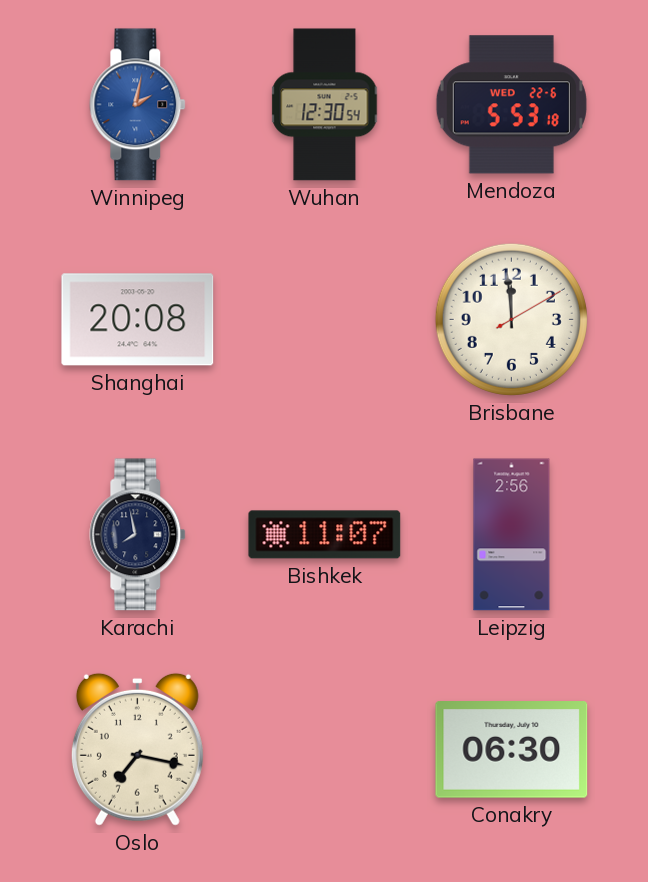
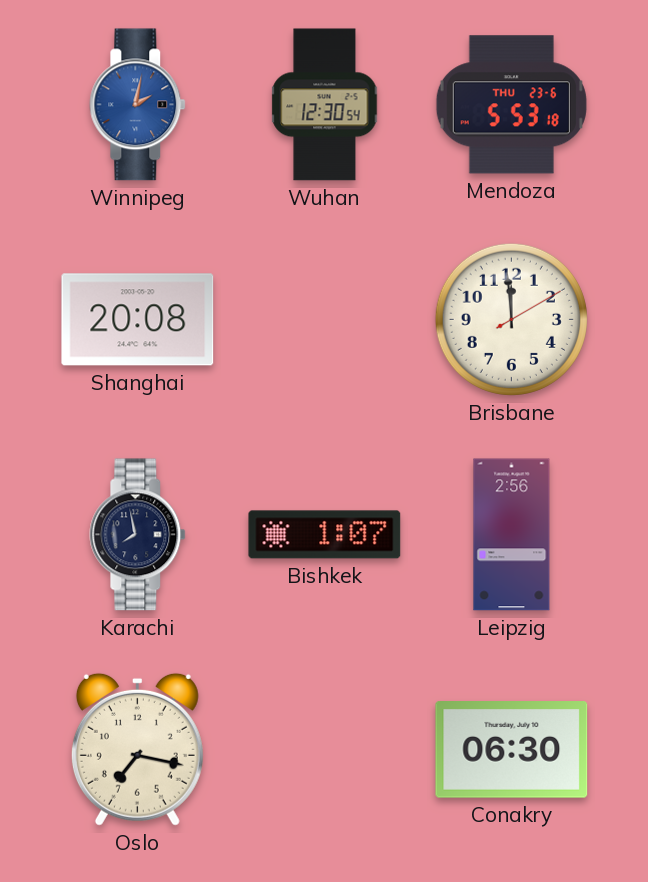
Mendoza date: WED 22-6 -> THU 23-6
Bishkek: 11:07 -> 1:07
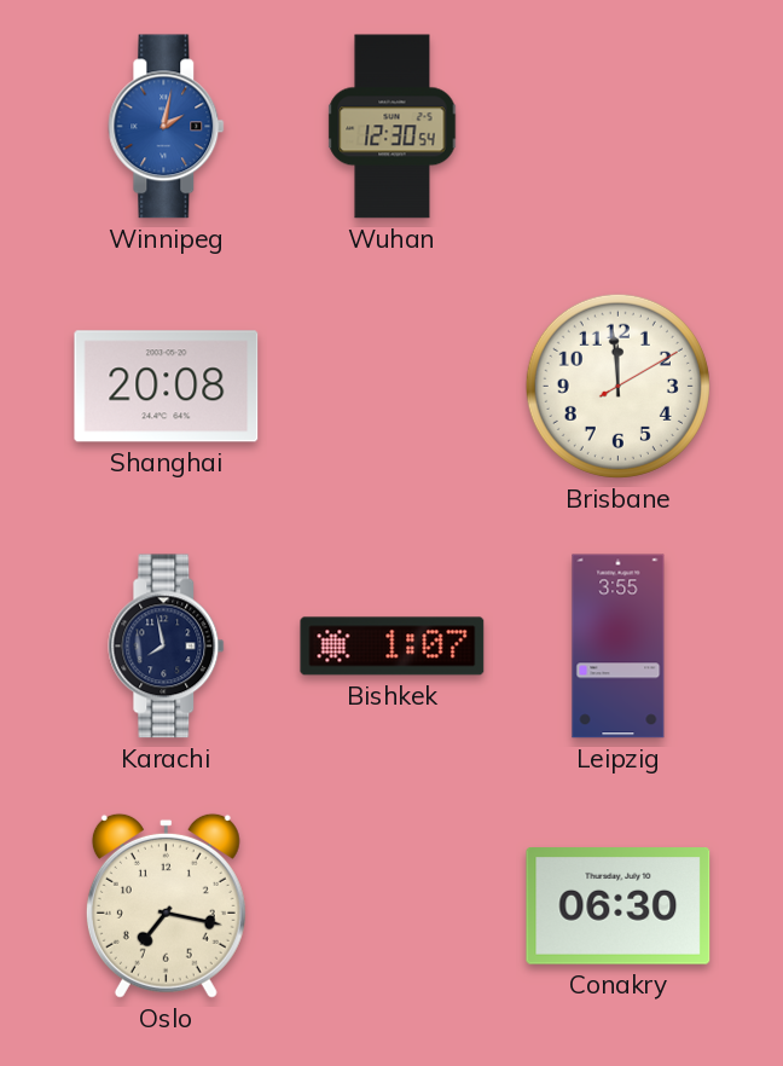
Mendoza: 5:53 -> none
Leipzig: 2:56 -> 3:55
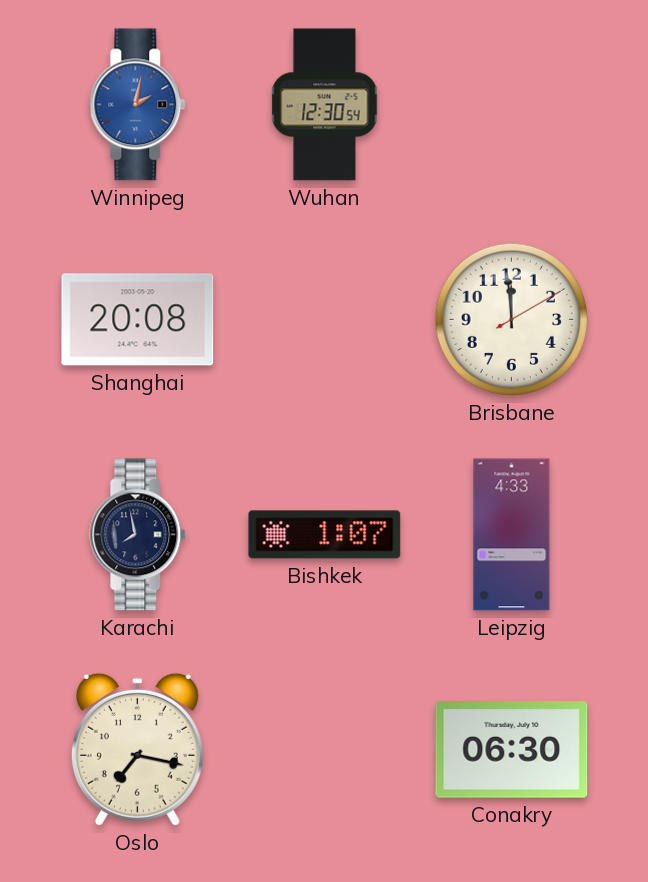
Leipzig: 3:55 -> 4:33
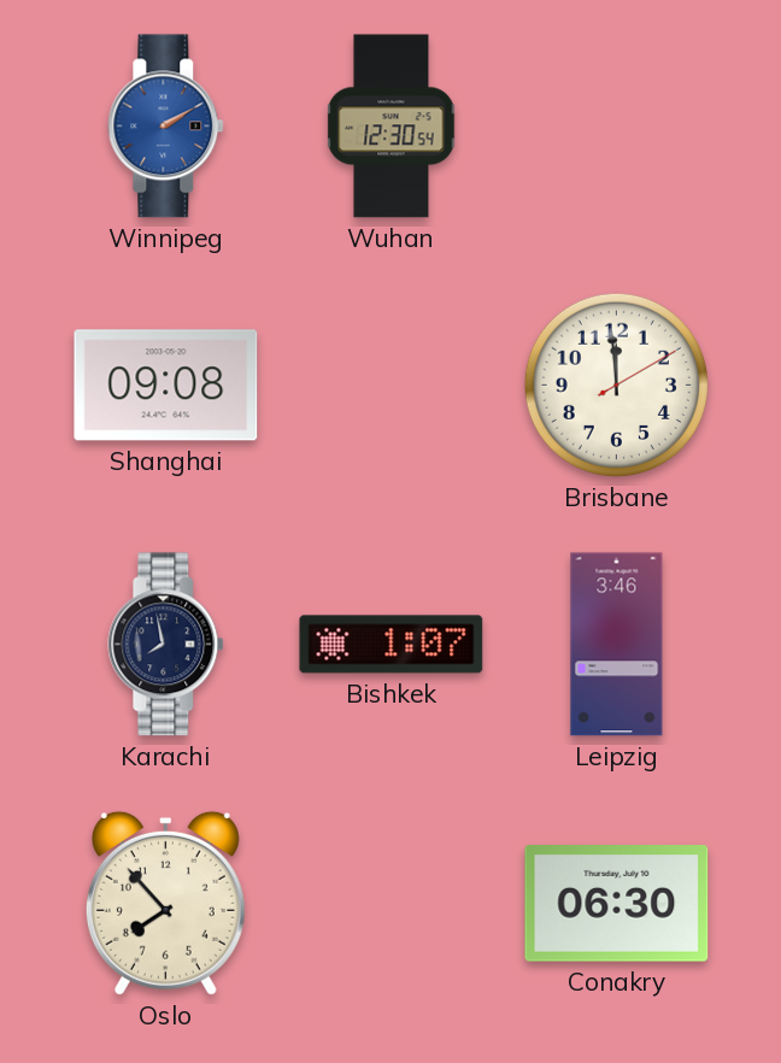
Winnipeg: 2:02 -> 2:10
Shanghai: 20:08 -> 09:08
Leipzig: 4:33 -> 3:46
Oslo: 7:17 -> 7:53
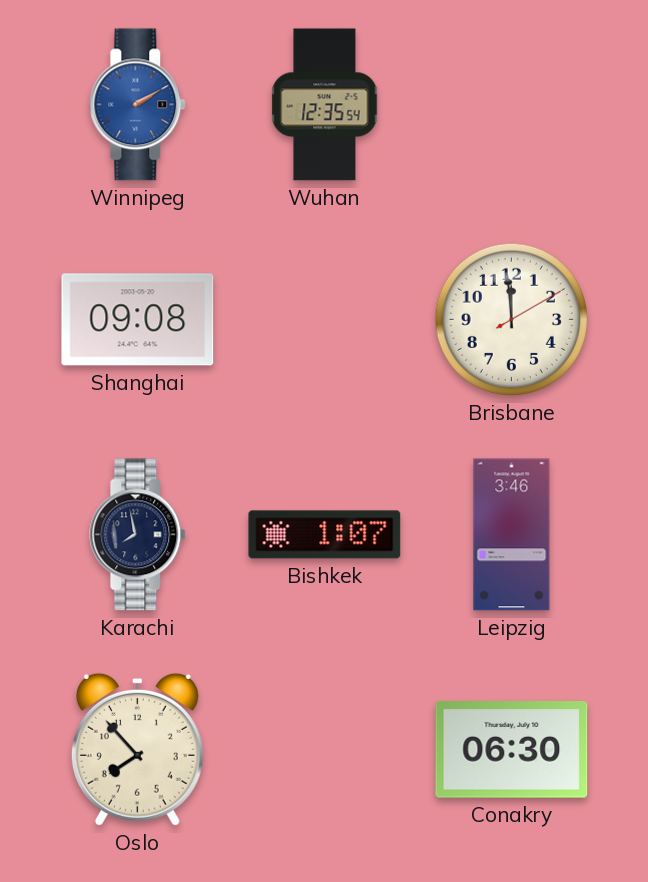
Wuhan: 12:30 -> 12:35
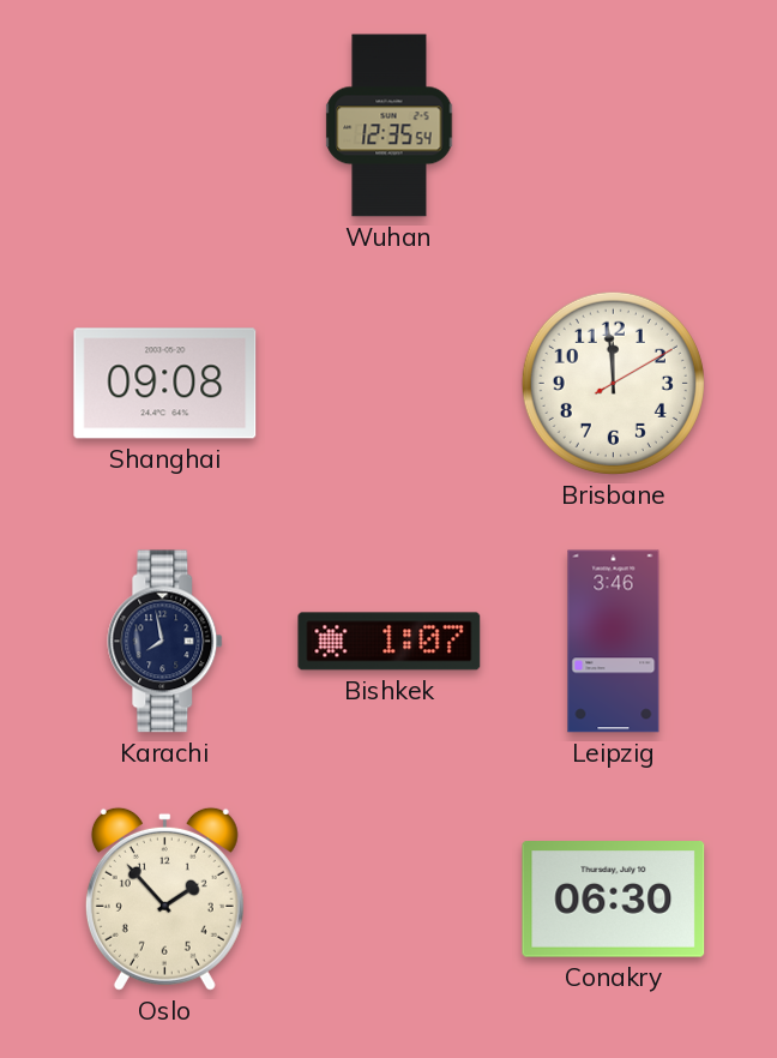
Winnipeg: 2:10 -> none
Oslo: 7:53 -> 1:53
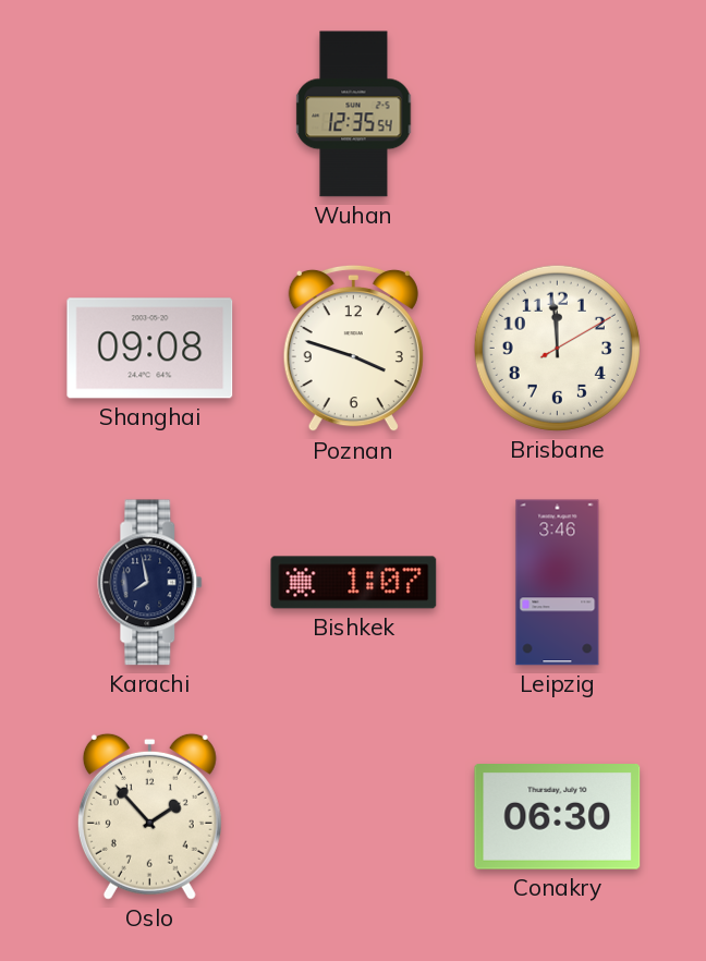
Poznan: none -> 3:48
